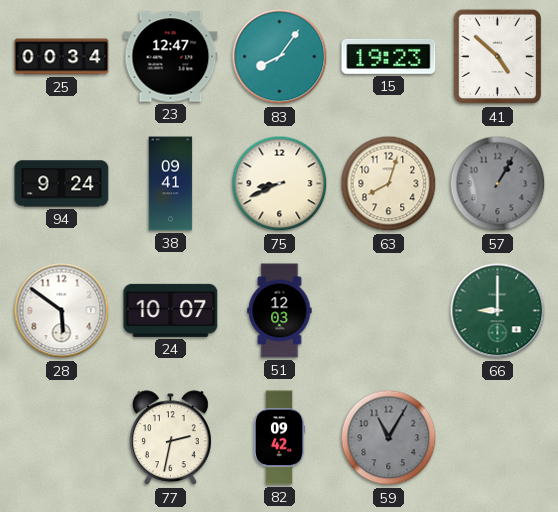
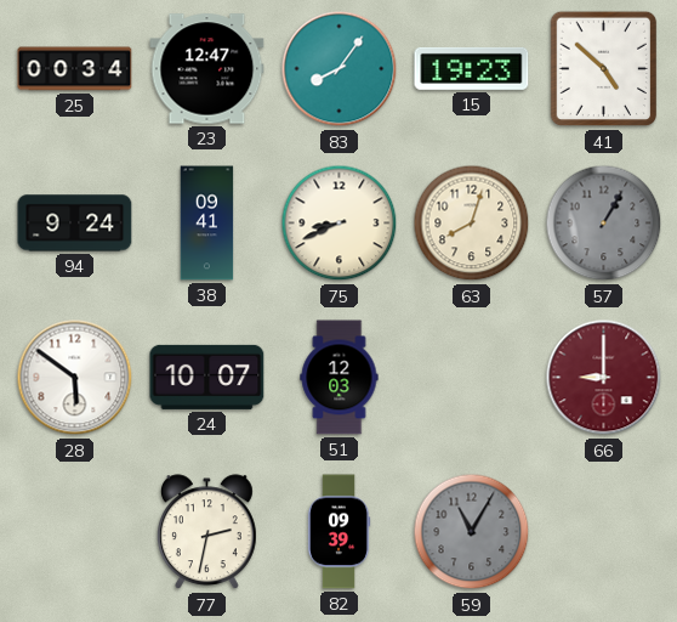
66 dial: green -> burgundy
82: 09:42 -> 09:39
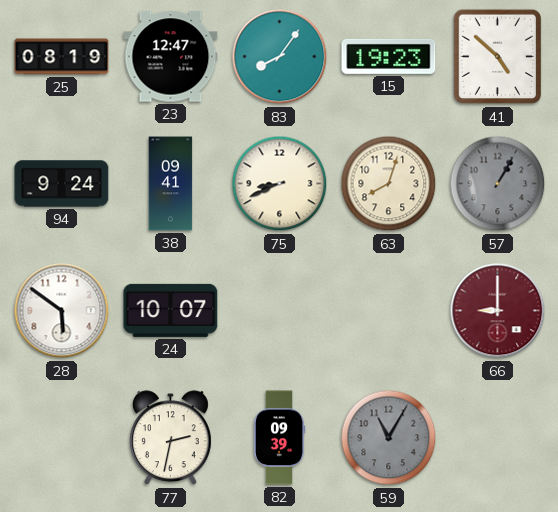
25: 00:34 -> 08:19
51: 12:03 -> none
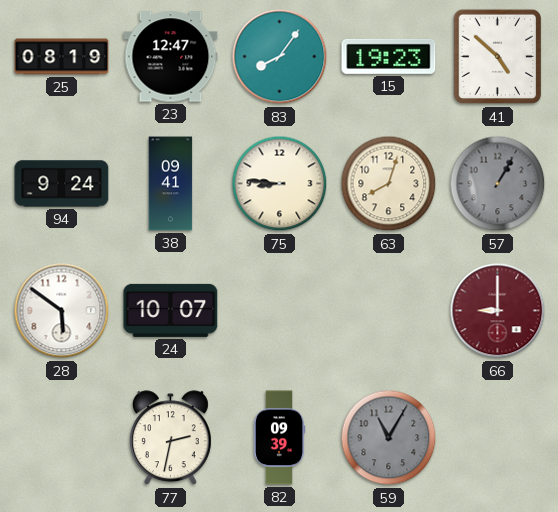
75: 8:41 -> 8:46
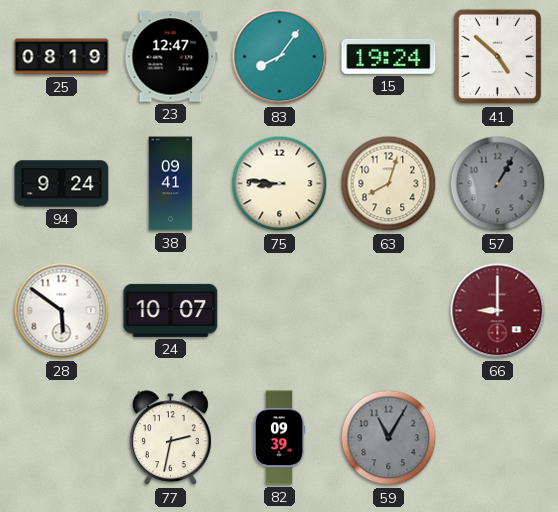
15: 19:23 -> 19:24
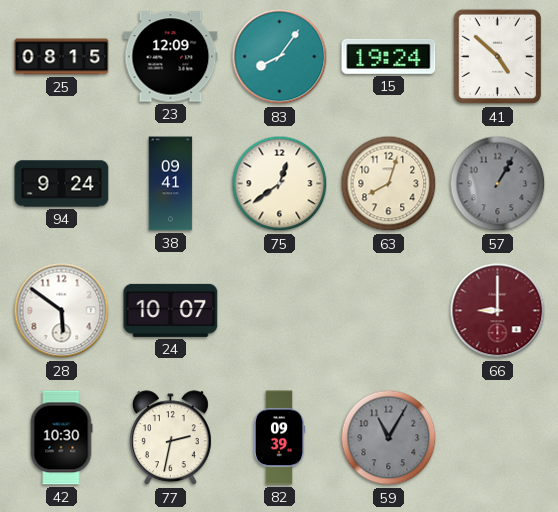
25: 08:19 -> 08:15
23: 12:47 -> 12:09
75: 8:46 -> 12:39
42: none -> 10:30
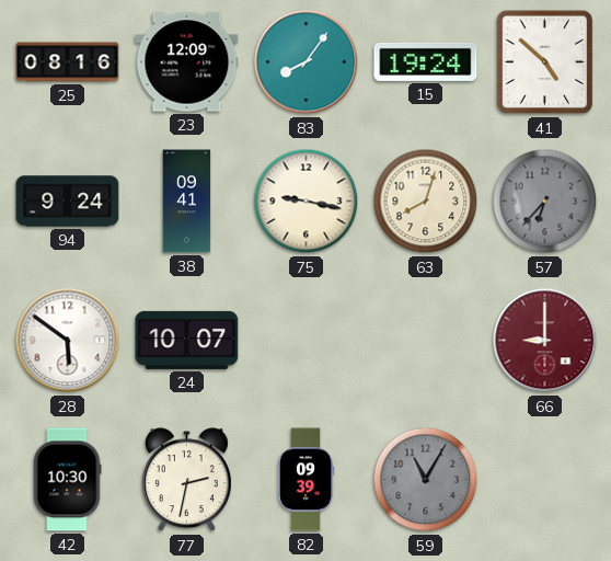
25: 08:15 -> 08:16
75: 12:39 -> 9:17
57: 1:05 -> 6:37
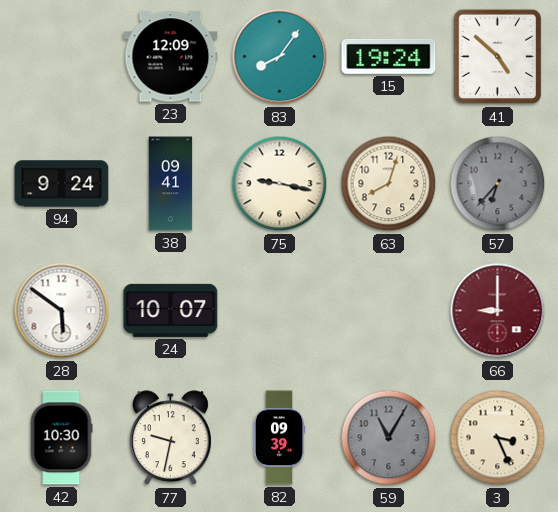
25: 08:16 -> none
77: 2:32 -> 9:32
3: none -> 3:26
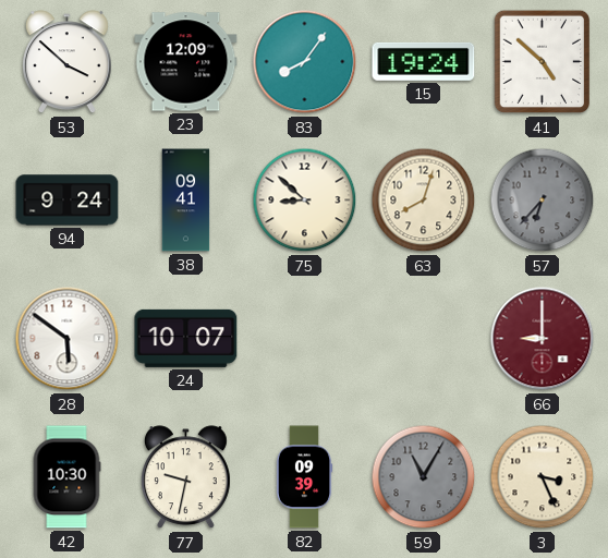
53: none -> 3:52
75: 9:17 -> 8:52
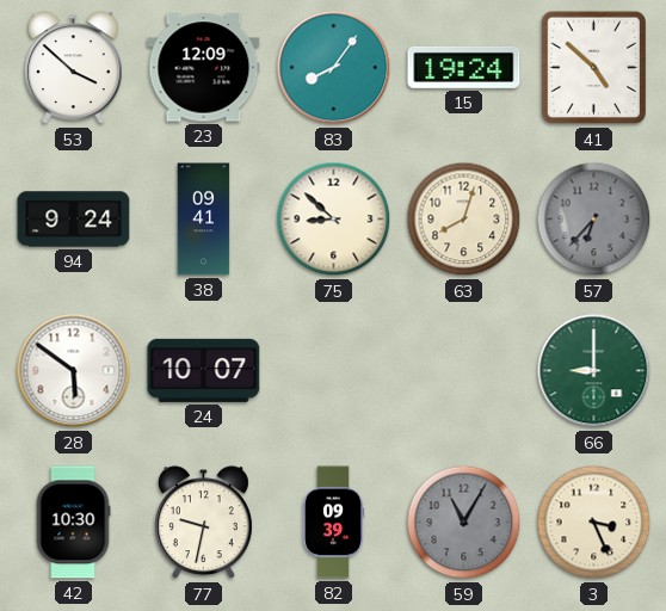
66 dial: burgundy -> green
